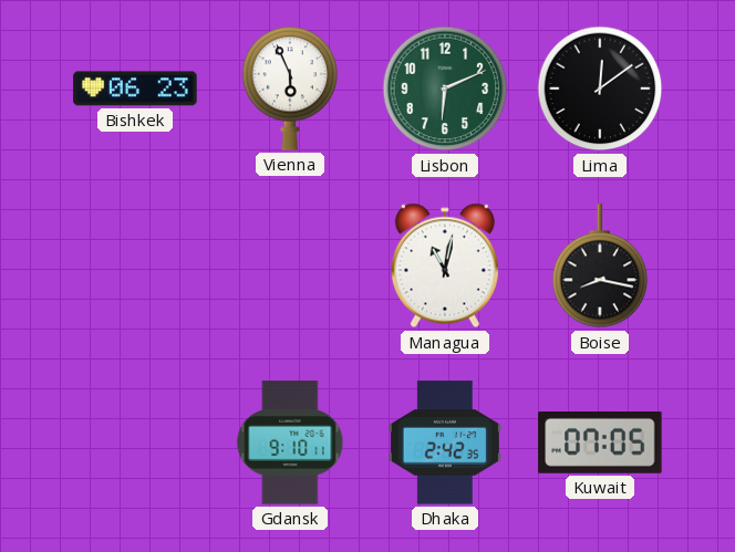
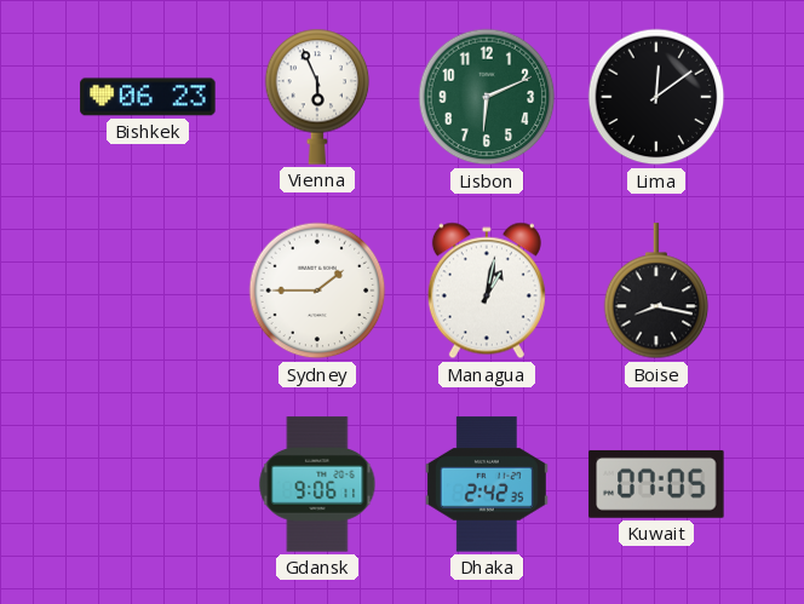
Sydney: none -> 1:45
Managua: 11:02 -> 1:02
Gdansk: 9:10 -> 9:06
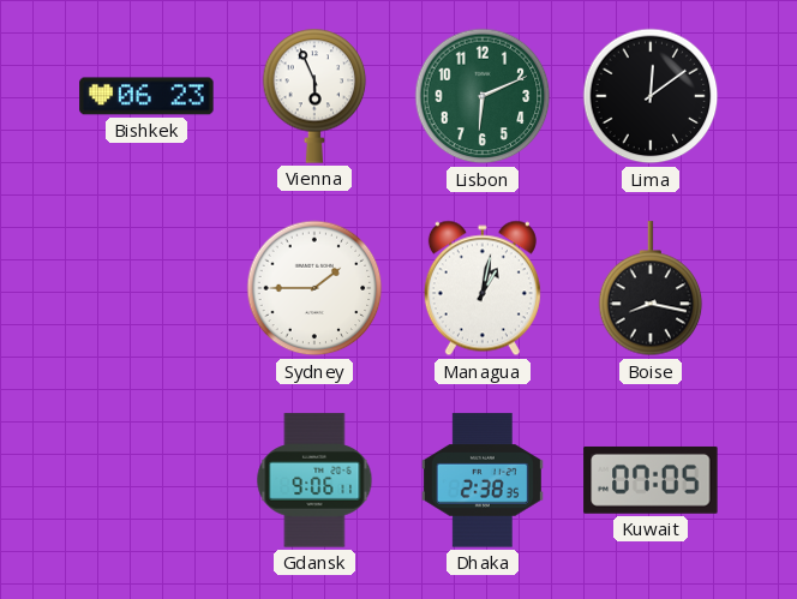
Dhaka: 2:42 -> 2:38
